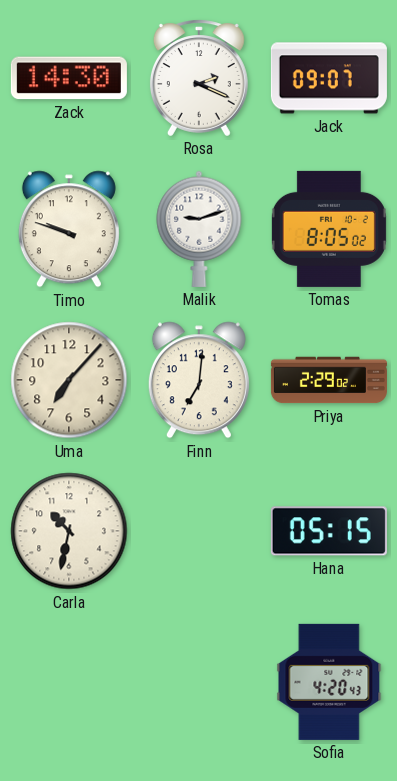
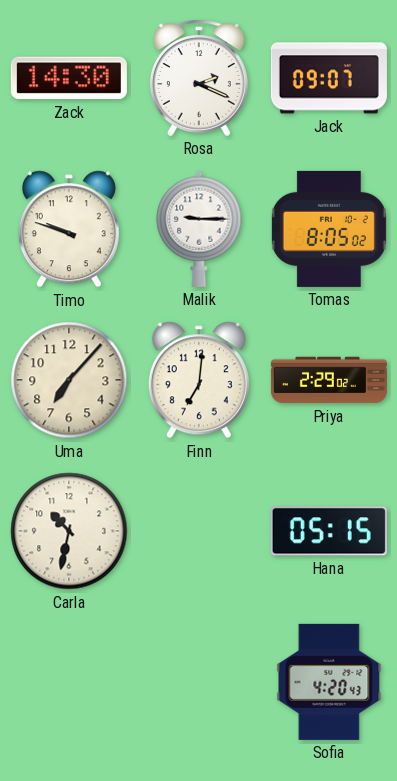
Malik: 9:12 -> 9:15
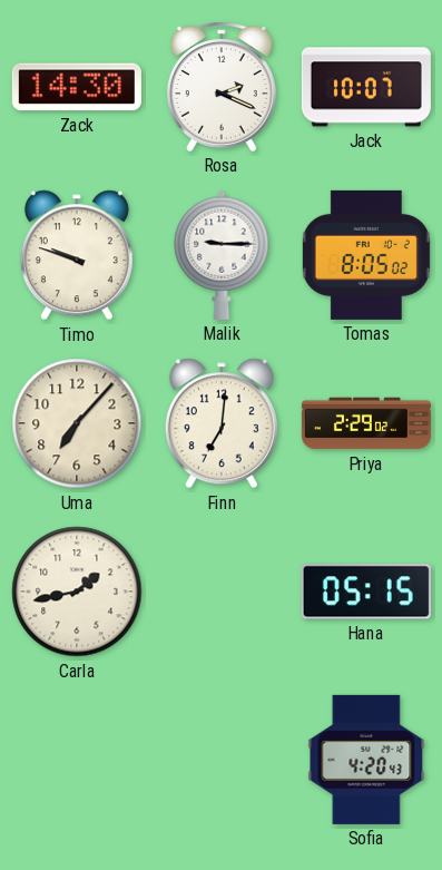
Jack: 09:07 -> 10:07
Carla: 10:32 -> 1:43
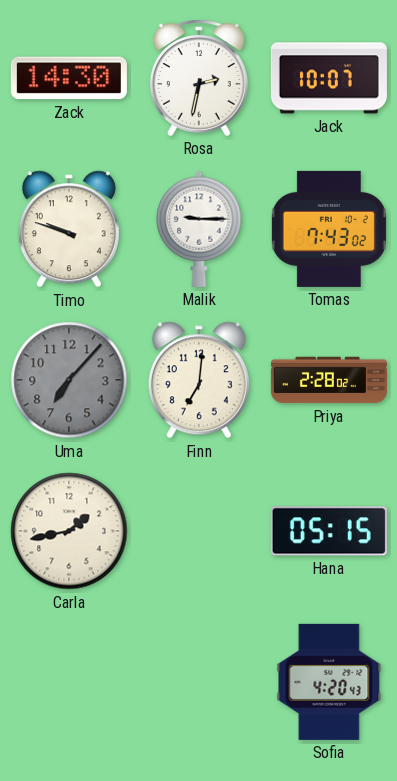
Rosa: 2:19 -> 2:32
Tomas: 8:05 -> 7:43
Uma dial: cream -> grey
Priya: 2:29 -> 2:28
